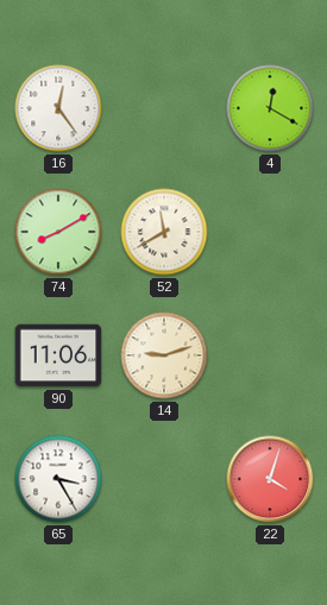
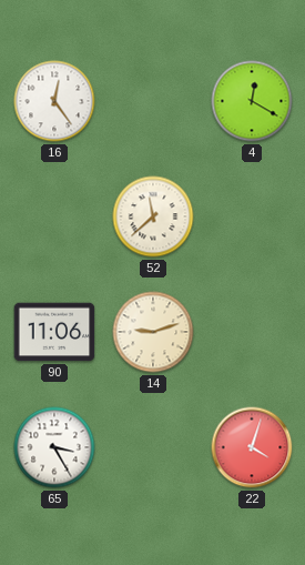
74: 8:10 -> none
52: 11:40 -> 11:38
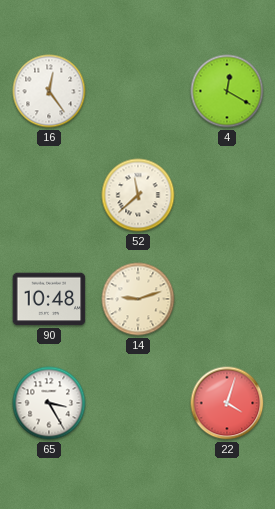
90: 11:06 -> 10:48
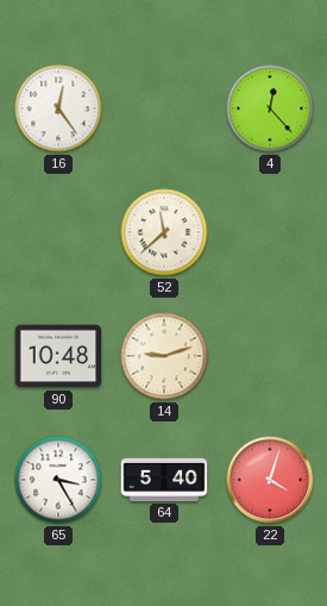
4: 12:20 -> 12:23
64: none -> 5:40
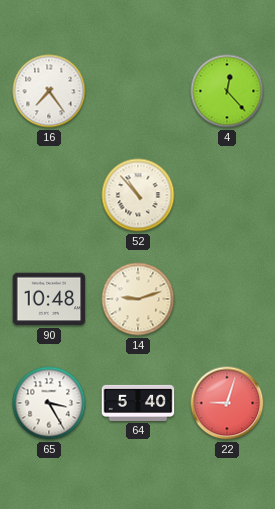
16: 12:24 -> 7:24
52: 11:38 -> 10:53
22: 4:03 -> 9:03
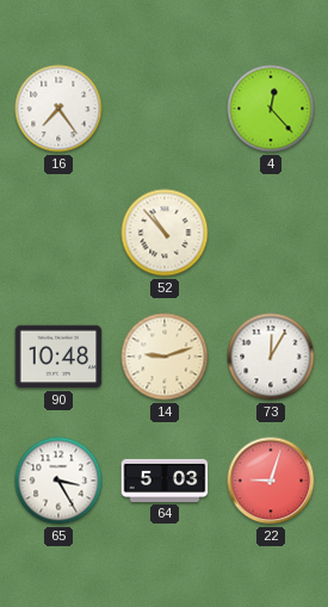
73: none -> 12:05
64: 5:40 -> 5:03
